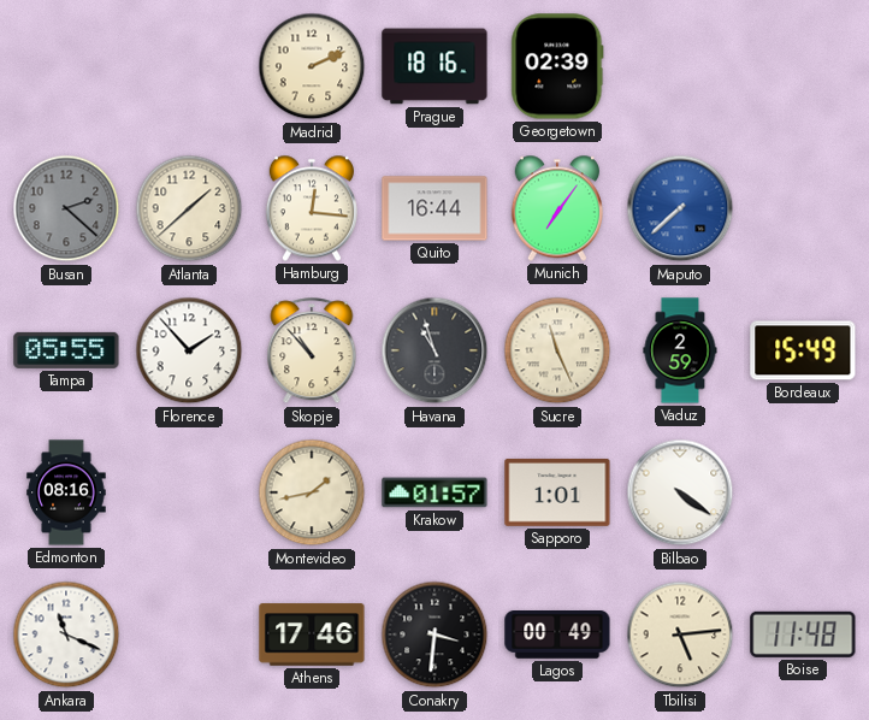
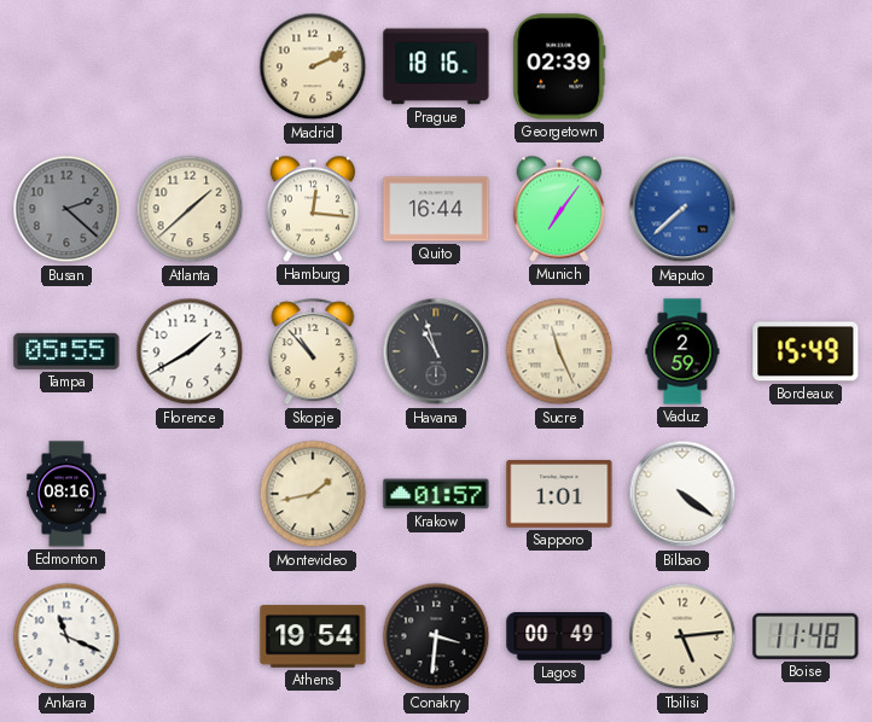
Florence: 1:53 -> 1:40
Athens: 17:46 -> 19:54
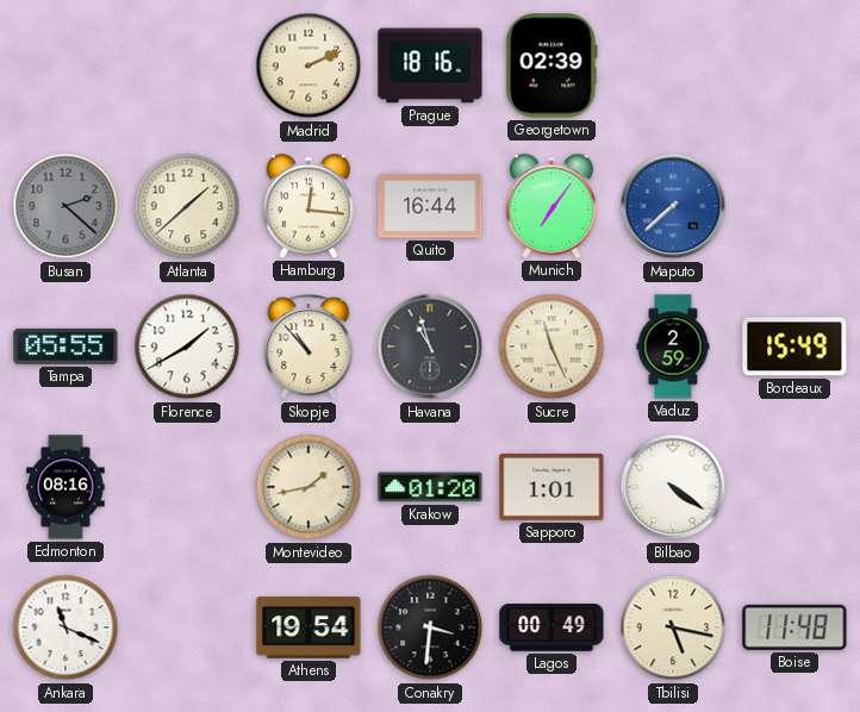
Krakow: 01:57 -> 01:20
Tbilisi: 5:14 -> 5:17
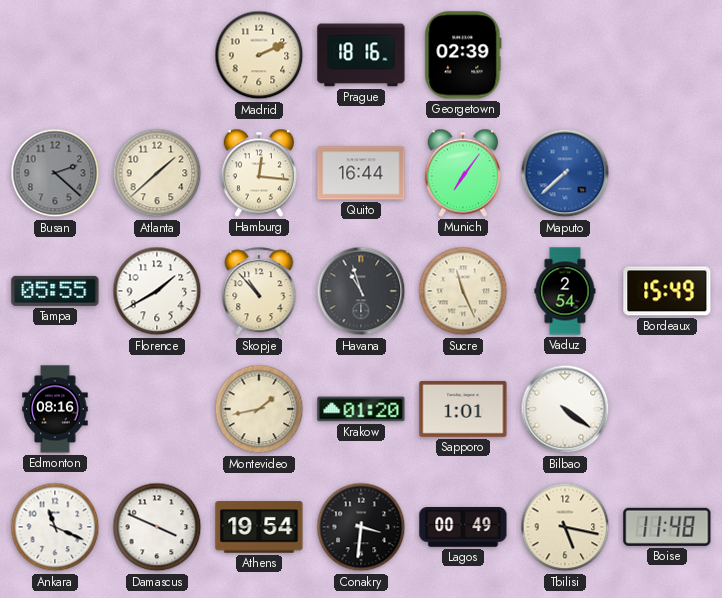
Vaduz: 2:59 -> 2:54
Damascus: none -> 3:49
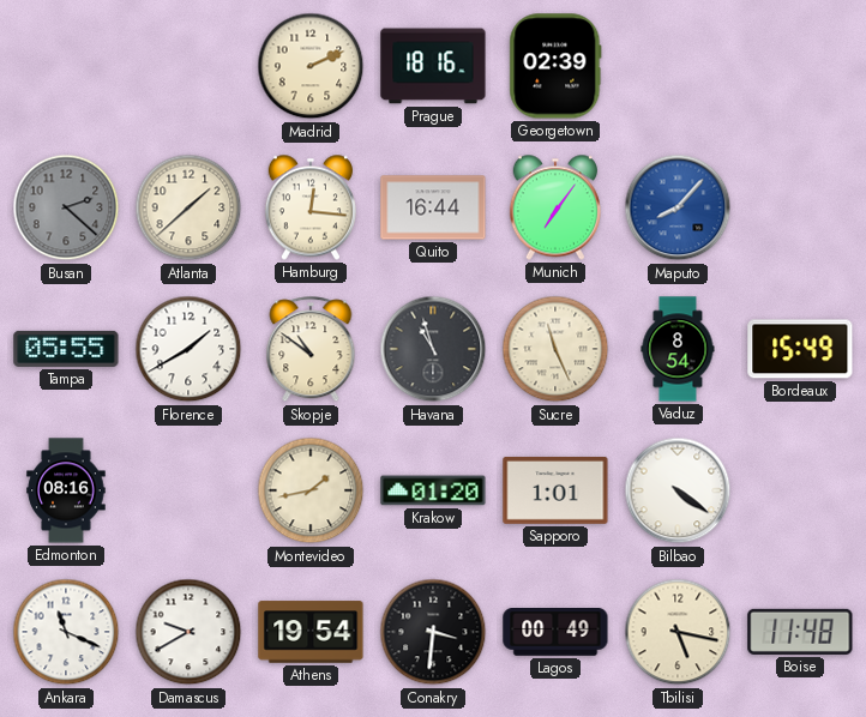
Maputo: 7:38 -> 8:07
Skopje: 10:53 -> 10:51
Vaduz: 2:54 -> 8:54
Damascus: 3:49 -> 9:40
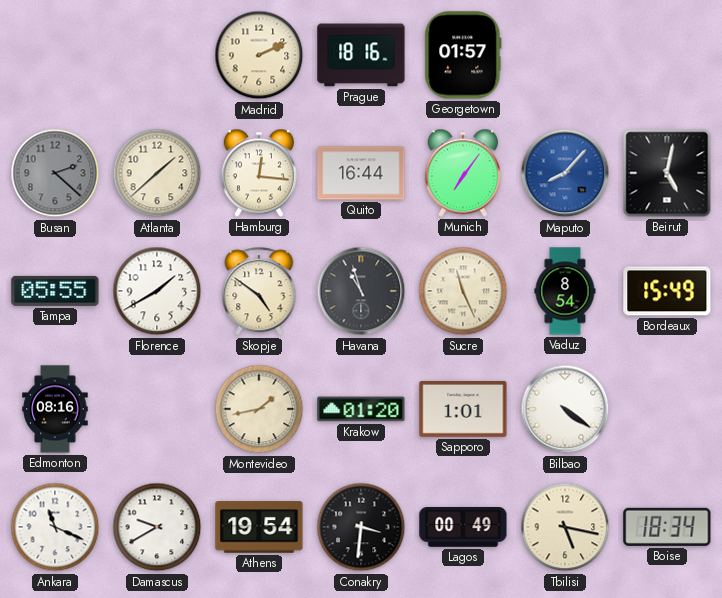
Georgetown: 02:39 -> 01:57
Beirut: none -> 5:02
Skopje: 10:51 -> 4:51
Boise: 11:48 -> 18:34
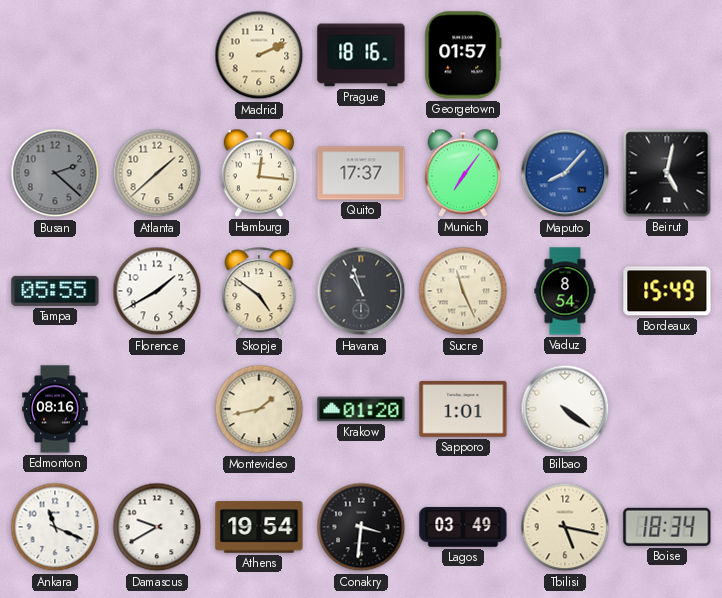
Quito: 16:44 -> 17:37
Lagos: 00:49 -> 03:49
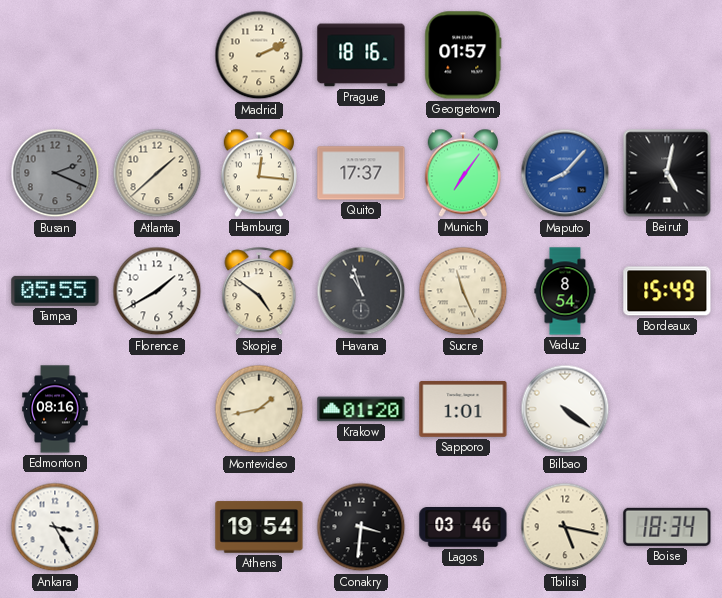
Busan: 2:22 -> 2:19
Ankara: 11:19 -> 3:25
Damascus: 9:40 -> none
Lagos: 03:49 -> 03:46
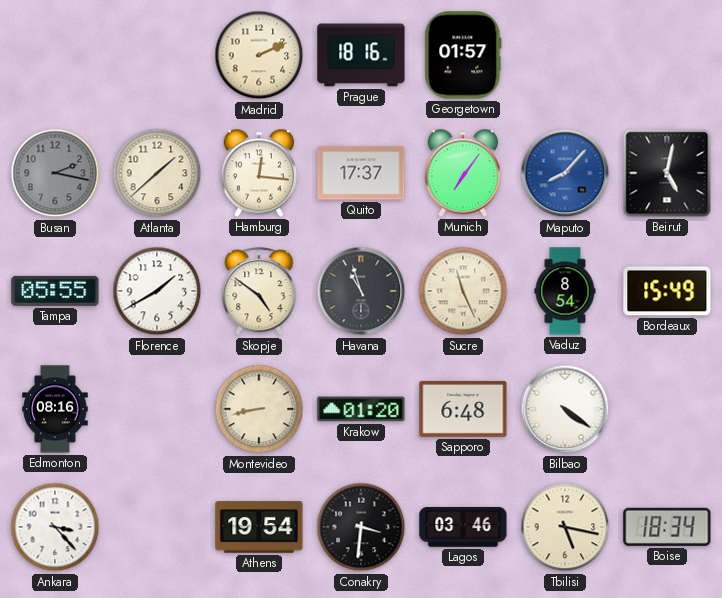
Busan: 2:19 -> 2:17
Montevideo: 1:43 -> 8:43
Sapporo: 1:01 -> 6:48
Ankara: 3:25 -> 3:23
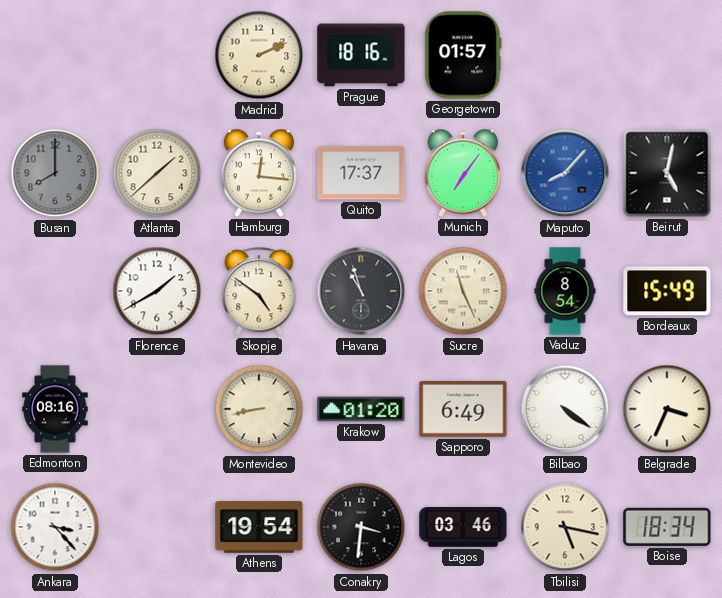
Busan: 2:17 -> 8:00
Tampa: 05:55 -> none
Sapporo: 6:48 -> 6:49
Belgrade: none -> 3:34
